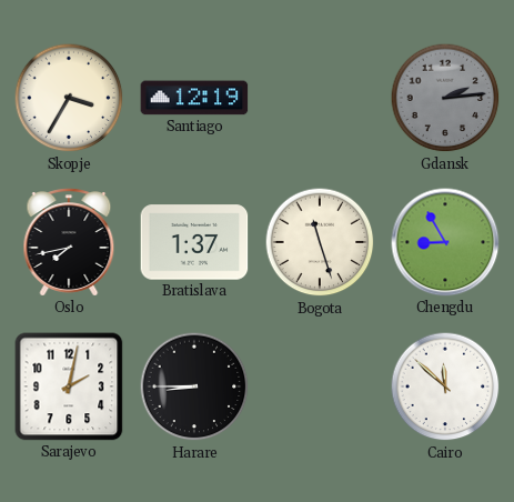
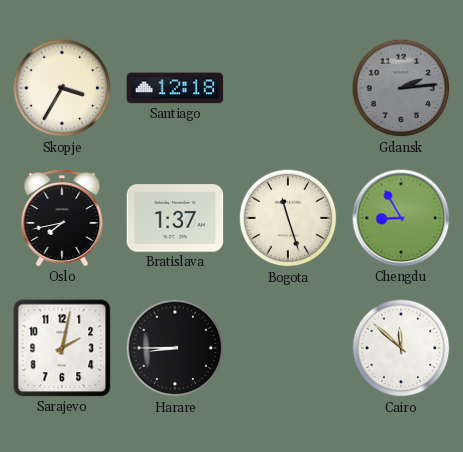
Santiago: 12:19 -> 12:18
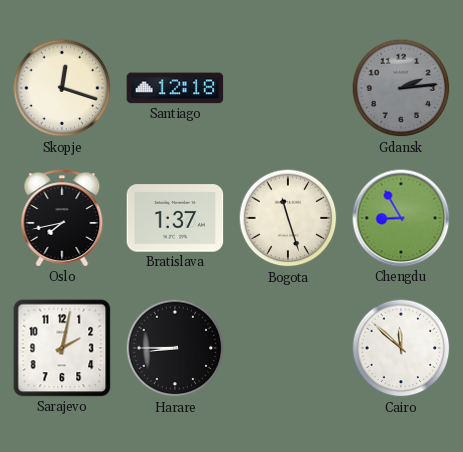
Skopje: 3:35 -> 12:18
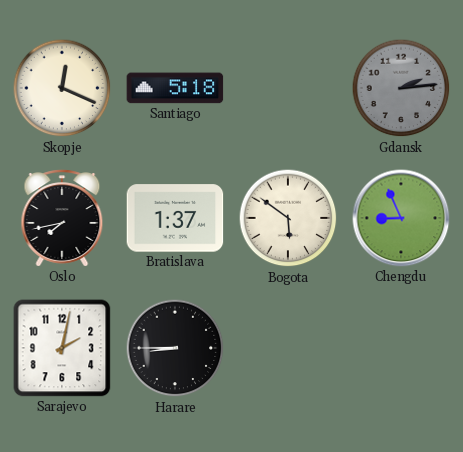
Skopje: 12:18 -> 12:19
Santiago: 12:18 -> 5:18
Bogota: 11:27 -> 5:51
Chengdu: 8:55 -> 8:56
Cairo: 11:52 -> none
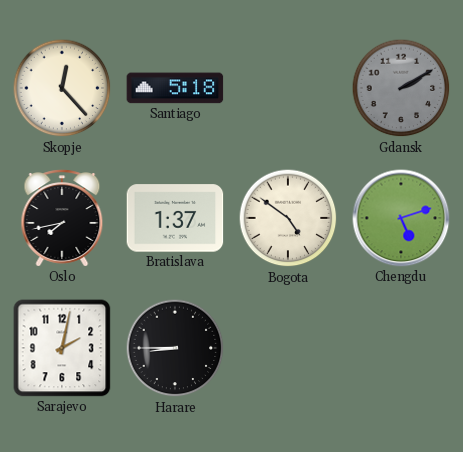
Skopje: 12:19 -> 12:23
Gdansk: 2:14 -> 2:10
Bogota: 5:51 -> 4:51
Chengdu: 8:56 -> 5:12
